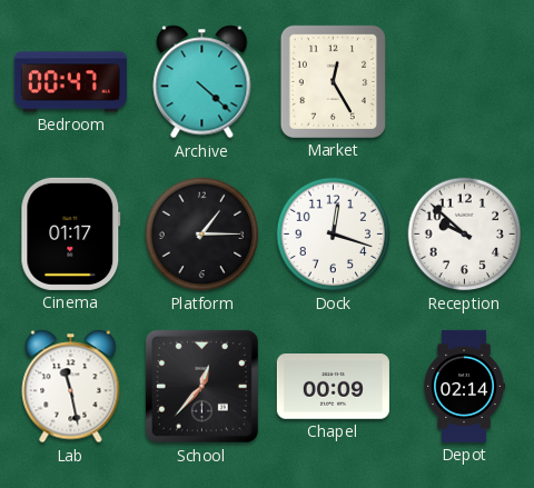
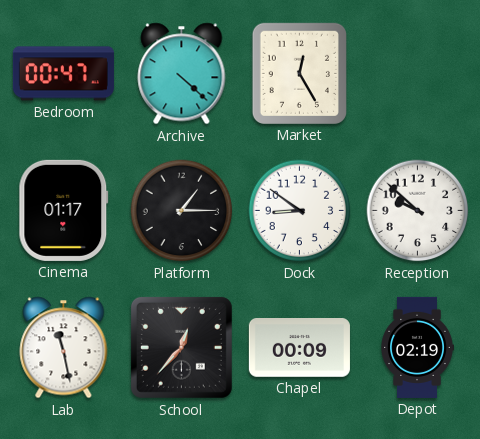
Dock: 12:18 -> 8:51
Depot: 02:14 -> 02:19
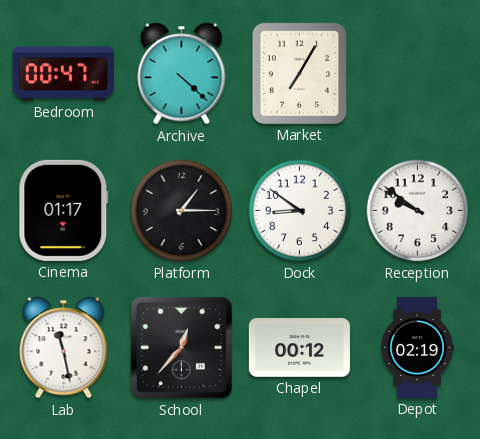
Market: 12:25 -> 7:05
Reception: 9:52 -> 9:51
Chapel: 00:09 -> 00:12
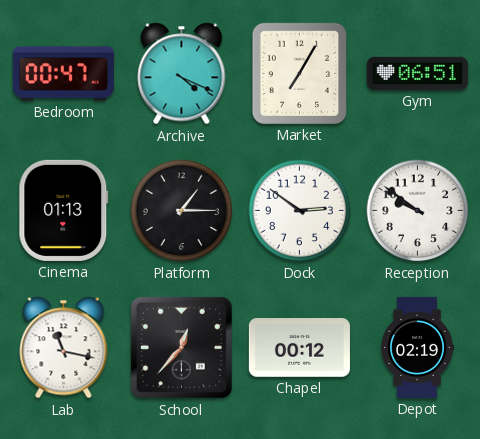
Archive: 4:22 -> 4:19
Gym: none -> 06:51
Cinema: 01:17 -> 01:13
Dock: 8:51 -> 2:51
Lab: 11:28 -> 11:17
